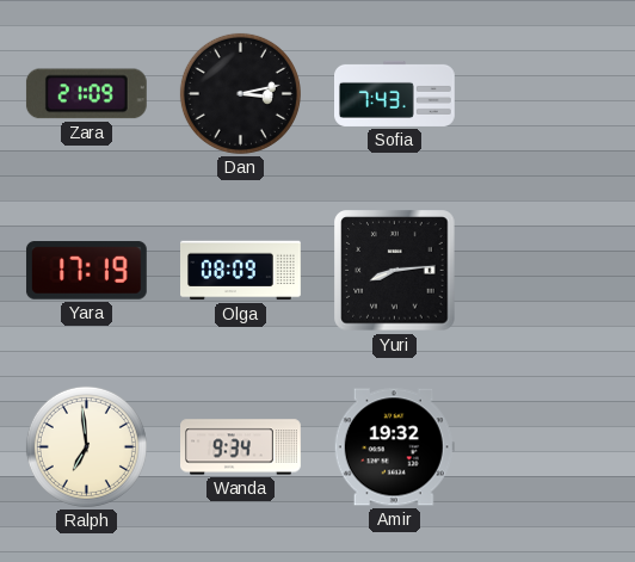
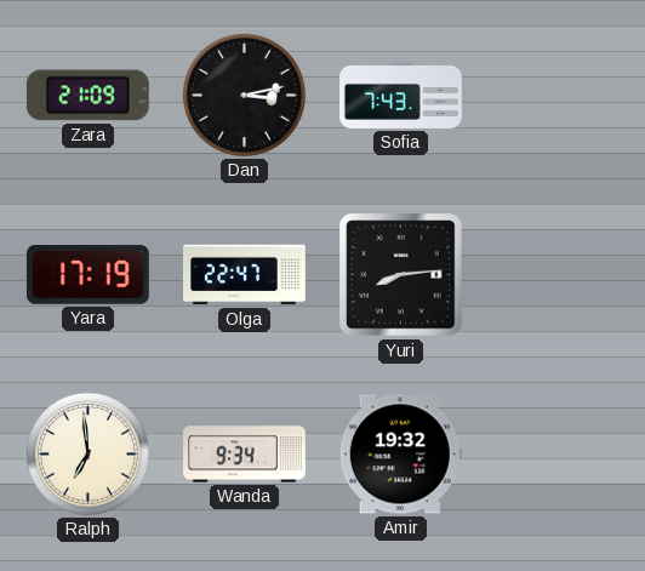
Olga: 08:09 -> 22:47
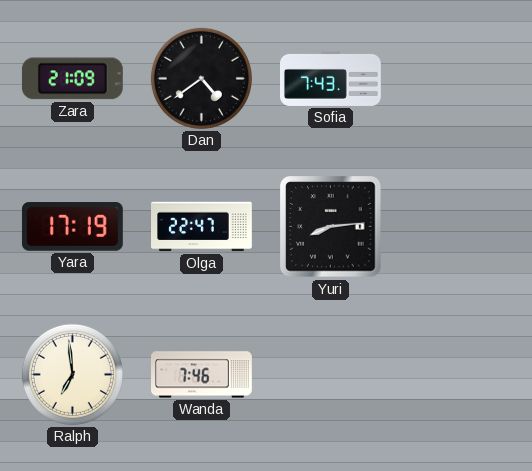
Dan: 3:13 -> 4:39
Wanda: 9:34 -> 7:46
Amir: 19:32 -> none
